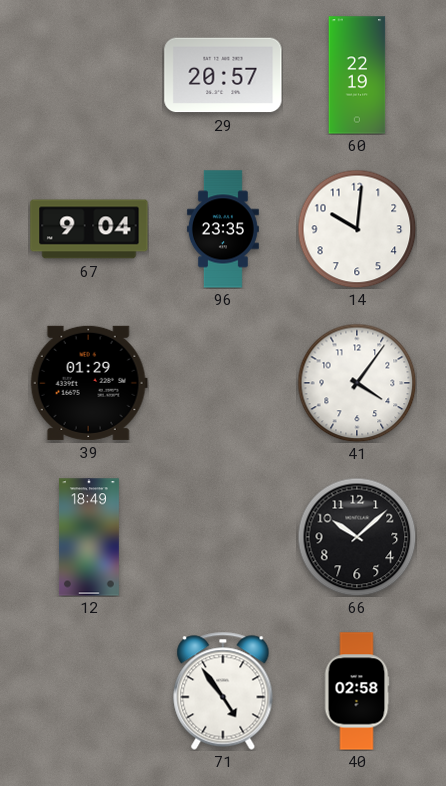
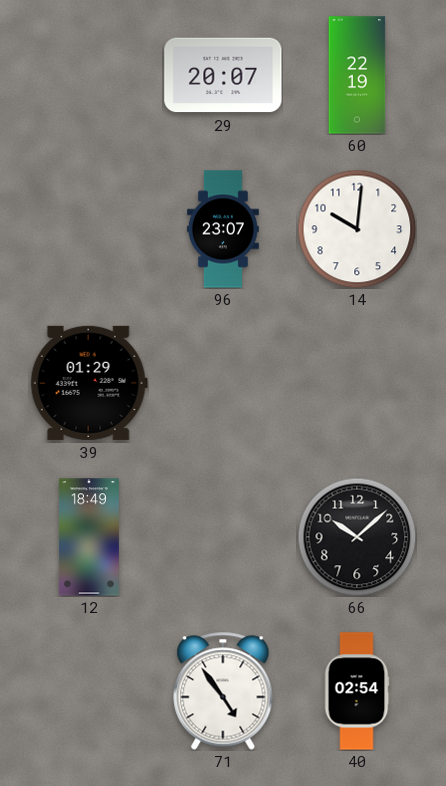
29: 20:57 -> 20:07
67: 9:04 -> none
96: 23:35 -> 23:07
41: 4:06 -> none
40: 02:58 -> 02:54
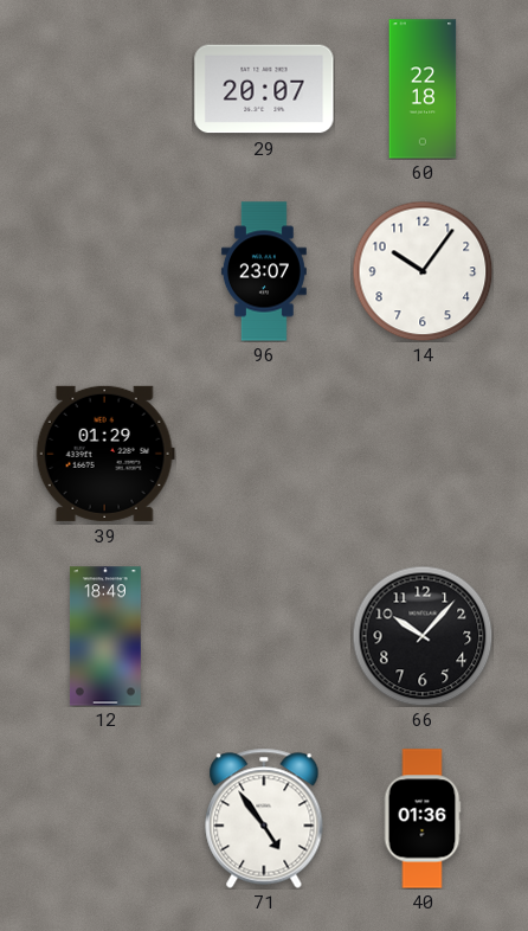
60: 22:19 -> 22:18
14: 10:01 -> 10:06
66: 10:08 -> 10:07
40: 02:54 -> 01:36
